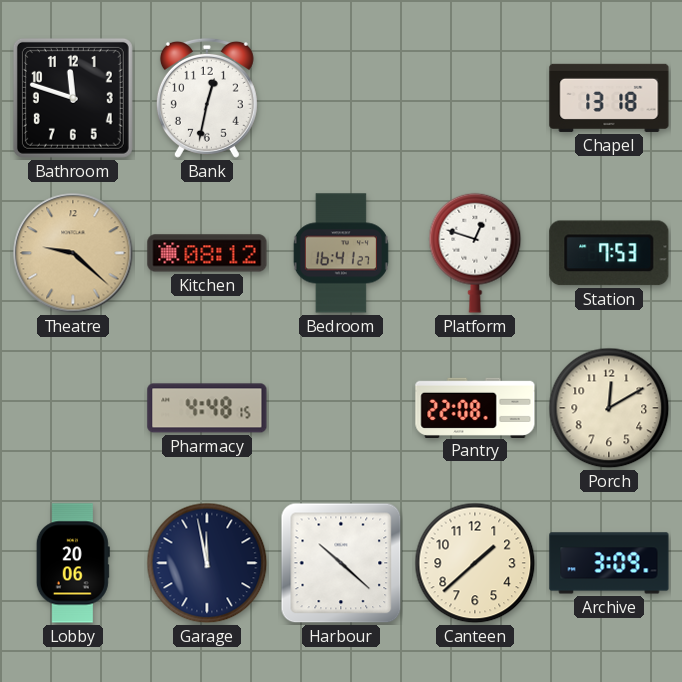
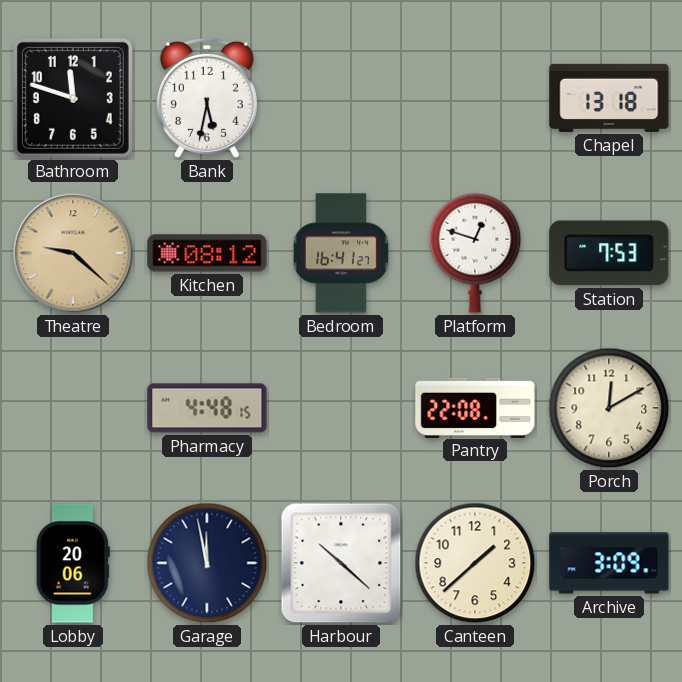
Bank: 12:32 -> 5:32
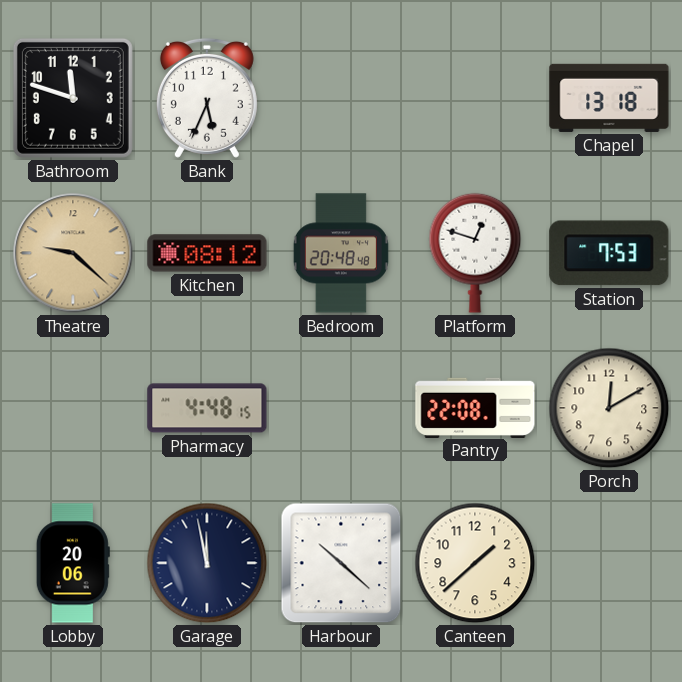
Bank: 5:32 -> 5:34
Bedroom: 16:41 -> 20:48
Archive: 3:09 -> none
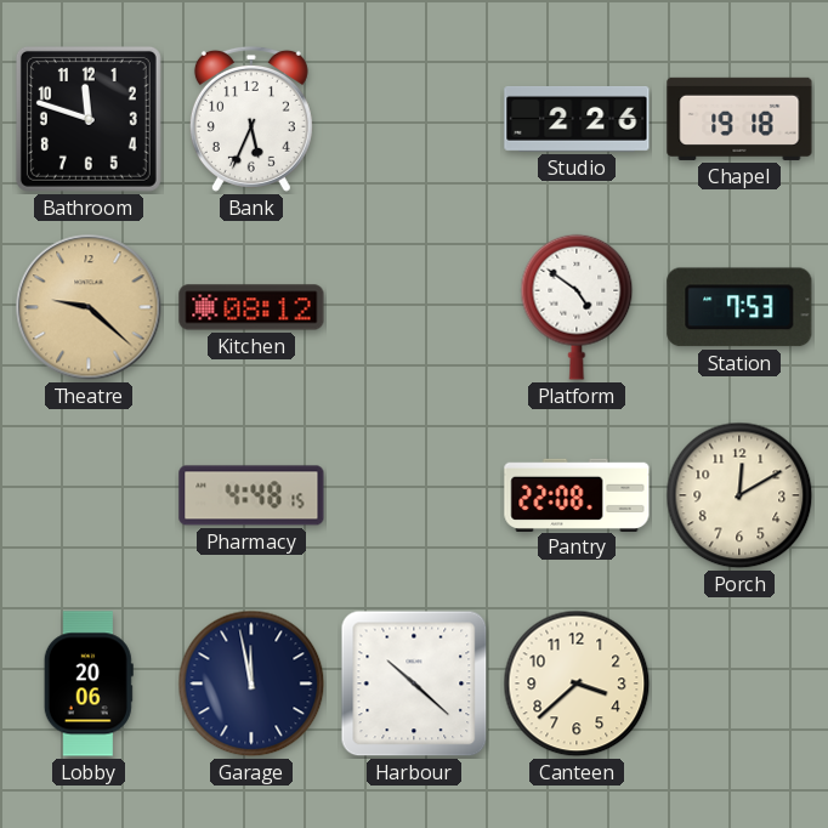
Studio: none -> 2:26
Chapel: 13:18 -> 19:18
Bedroom: 20:48 -> none
Platform: 12:48 -> 4:51
Canteen: 1:38 -> 3:38
